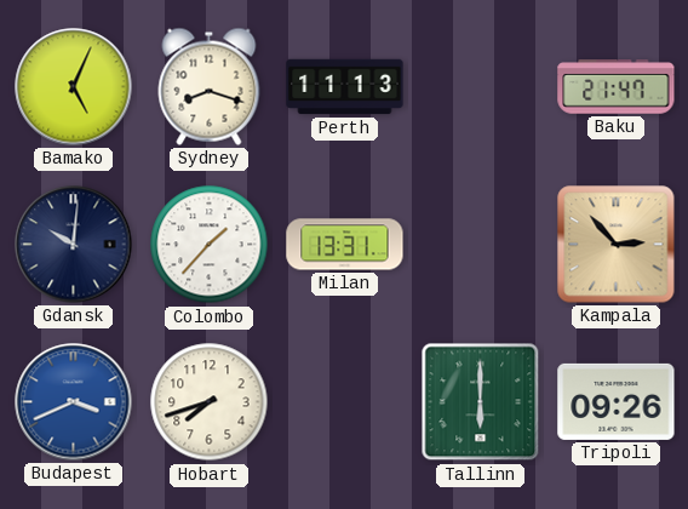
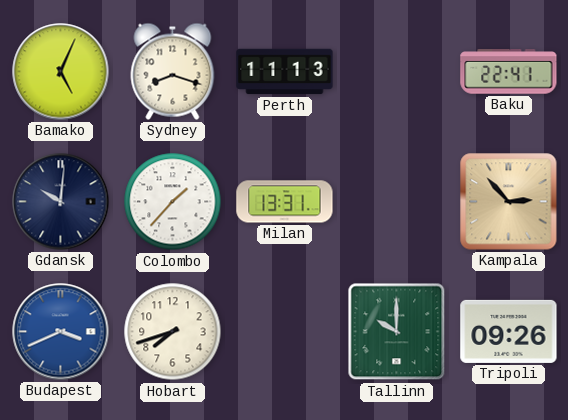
Baku: 21:47 -> 22:41
Tallinn: 6:00 -> 10:00
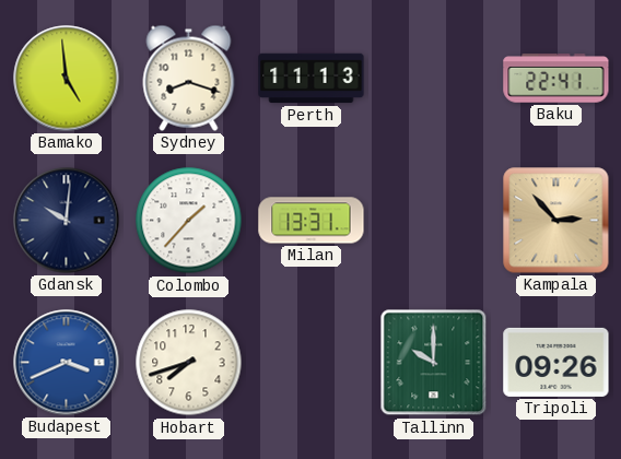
Bamako: 5:04 -> 4:59
